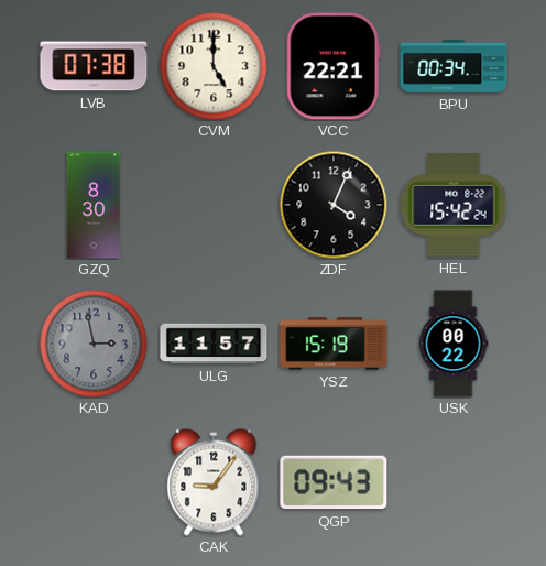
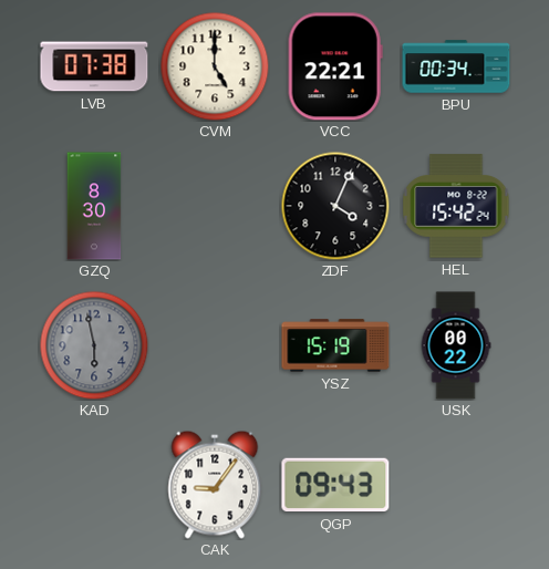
KAD: 2:58 -> 5:58
ULG: 11:57 -> none
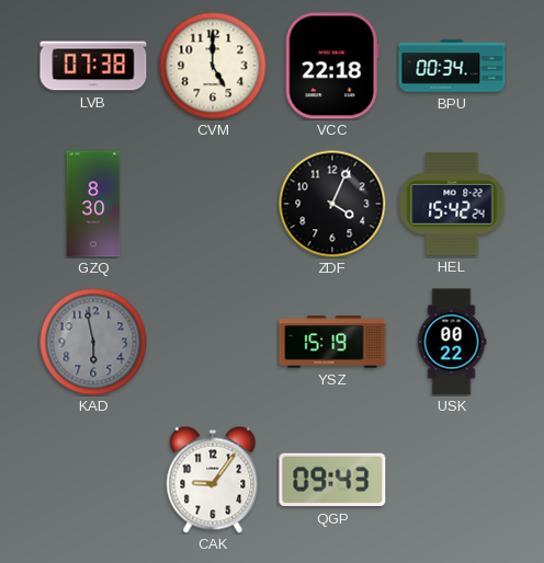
VCC: 22:21 -> 22:18
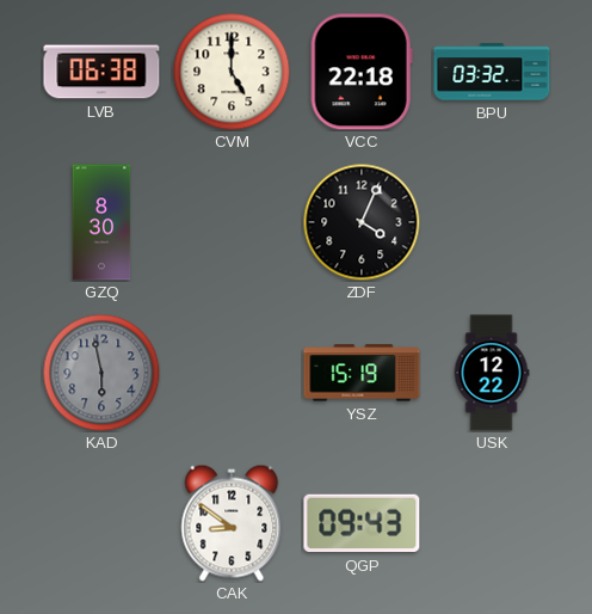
LVB: 07:38 -> 06:38
BPU: 00:34 -> 03:32
HEL: 15:42 -> none
USK: 00:22 -> 12:22
CAK: 9:06 -> 8:51
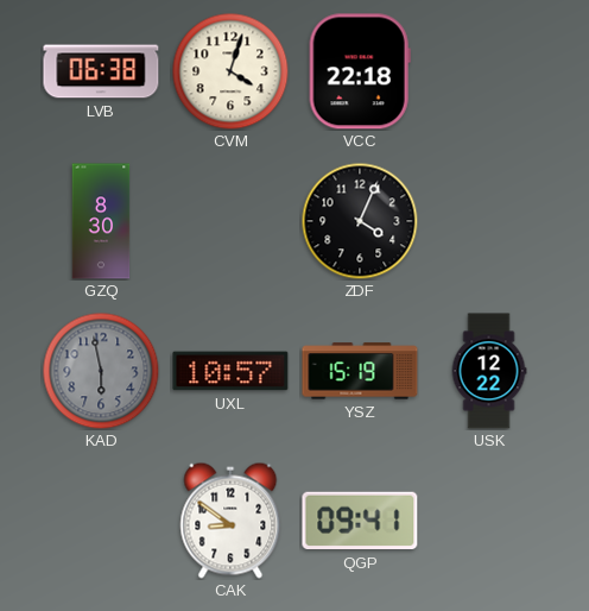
CVM: 5:00 -> 4:03
BPU: 03:32 -> none
UXL: none -> 10:57
QGP: 09:43 -> 09:41
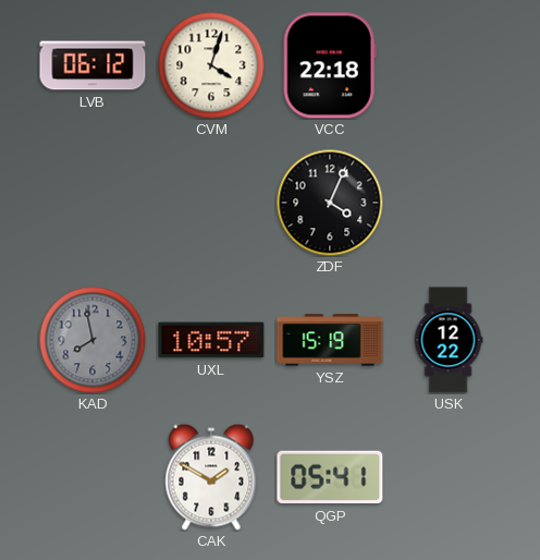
LVB: 06:38 -> 06:12
GZQ: 8:30 -> none
KAD: 5:58 -> 7:58
CAK: 8:51 -> 1:50
QGP: 09:41 -> 05:41
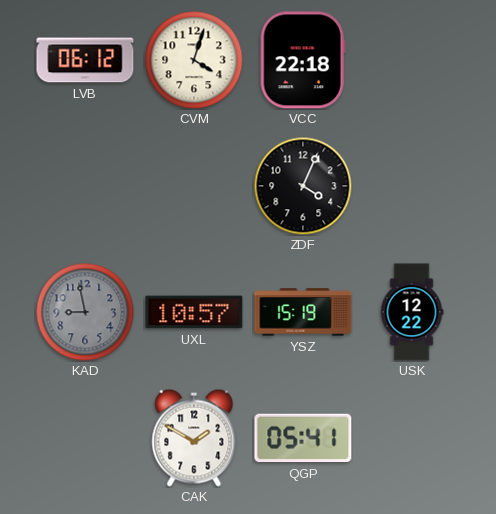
KAD: 7:58 -> 8:58
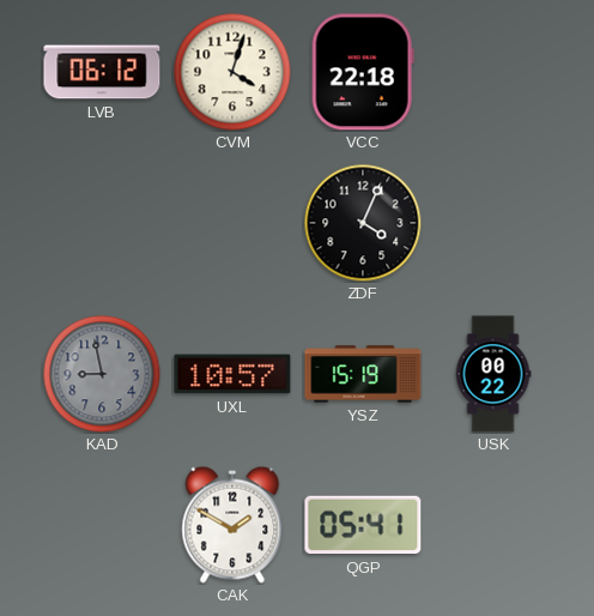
USK: 12:22 -> 00:22
